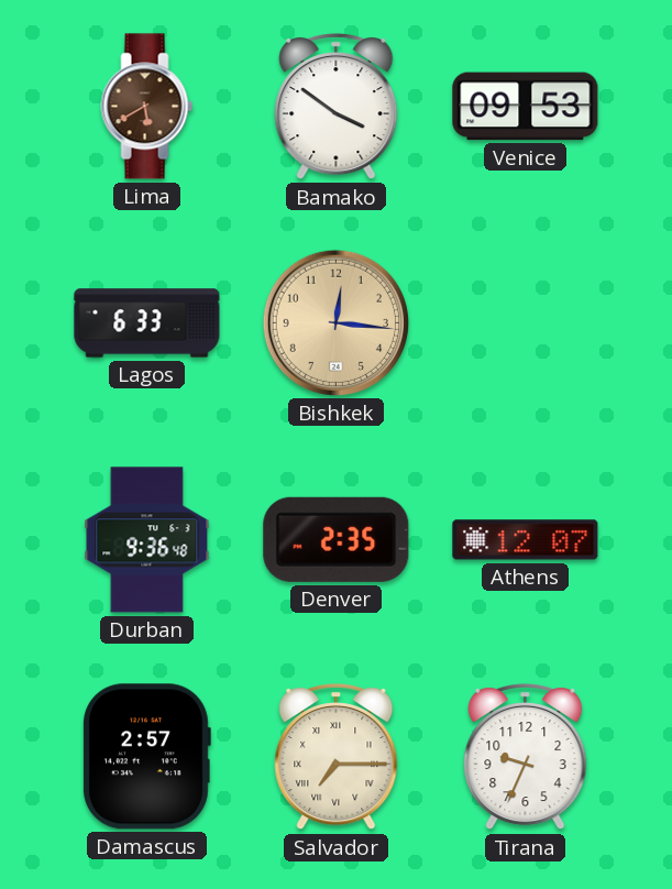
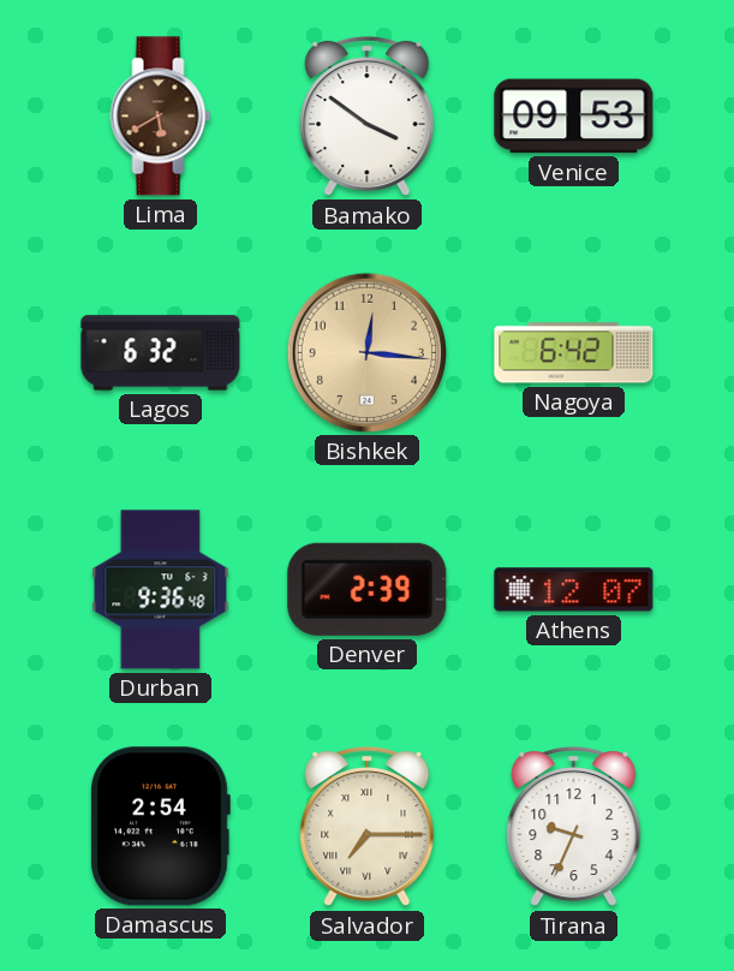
Lagos: 6:33 -> 6:32
Nagoya: none -> 6:42
Denver: 2:35 -> 2:39
Damascus: 2:57 -> 2:54
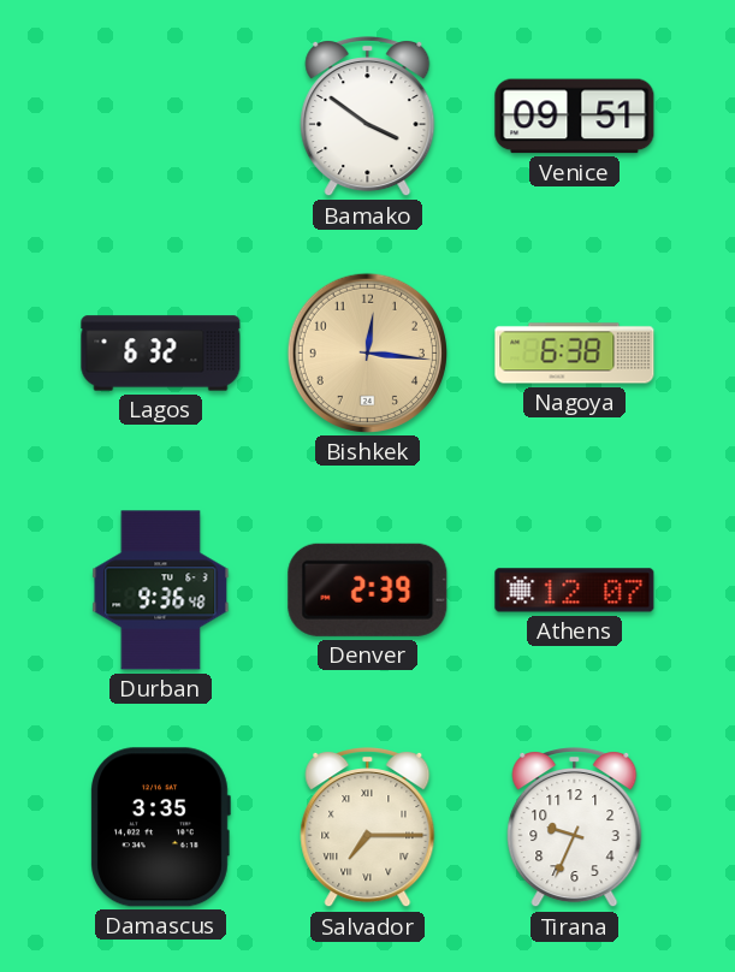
Lima: 5:40 -> none
Venice: 09:53 -> 09:51
Nagoya: 6:42 -> 6:38
Damascus: 2:54 -> 3:35
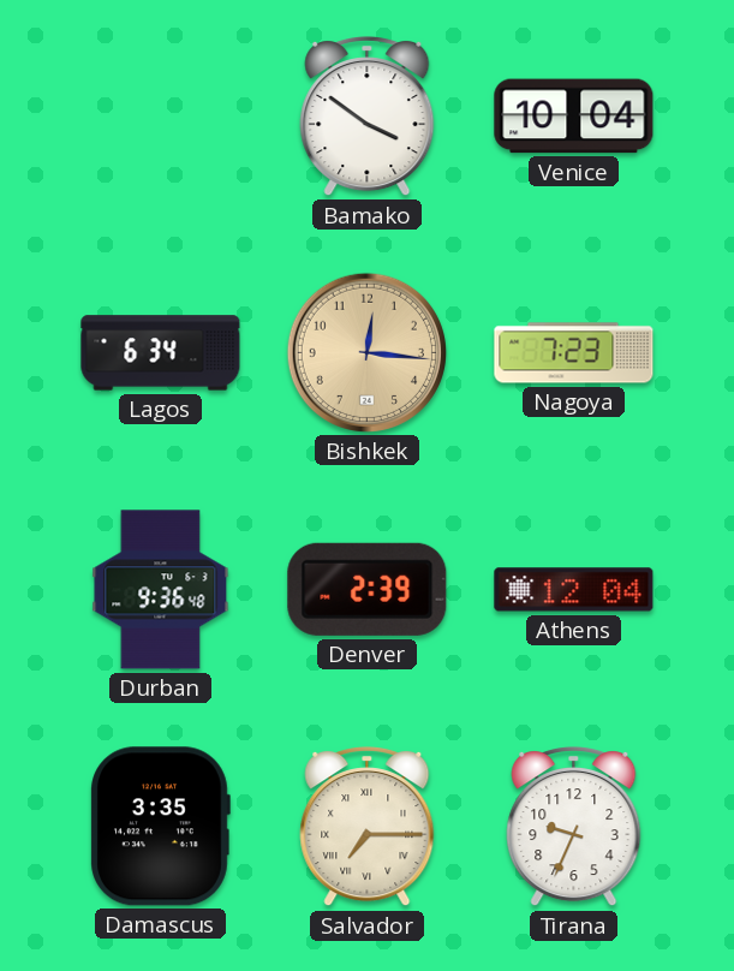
Venice: 09:51 -> 10:04
Lagos: 6:32 -> 6:34
Nagoya: 6:38 -> 7:23
Athens: 12:07 -> 12:04
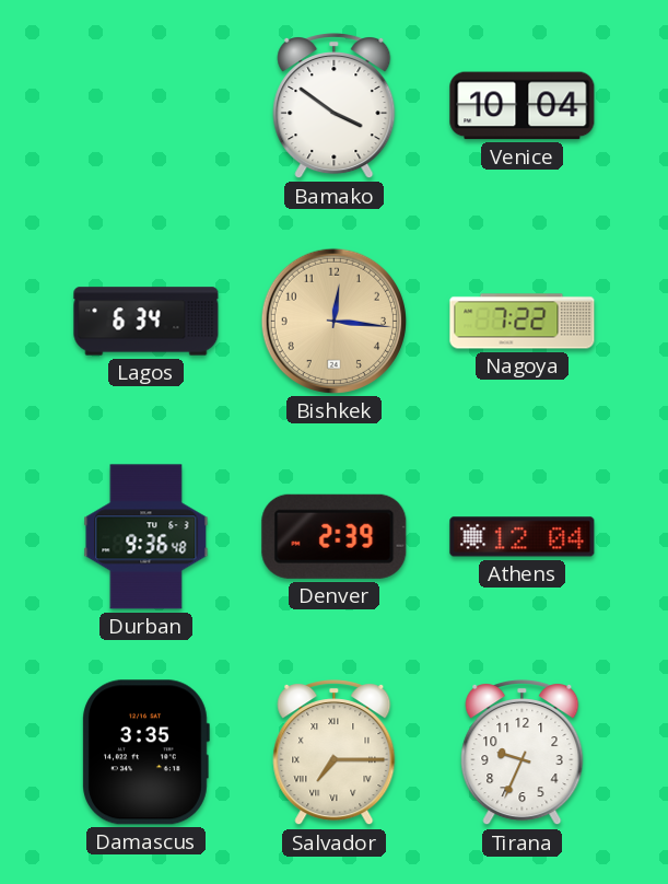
Nagoya: 7:23 -> 7:22
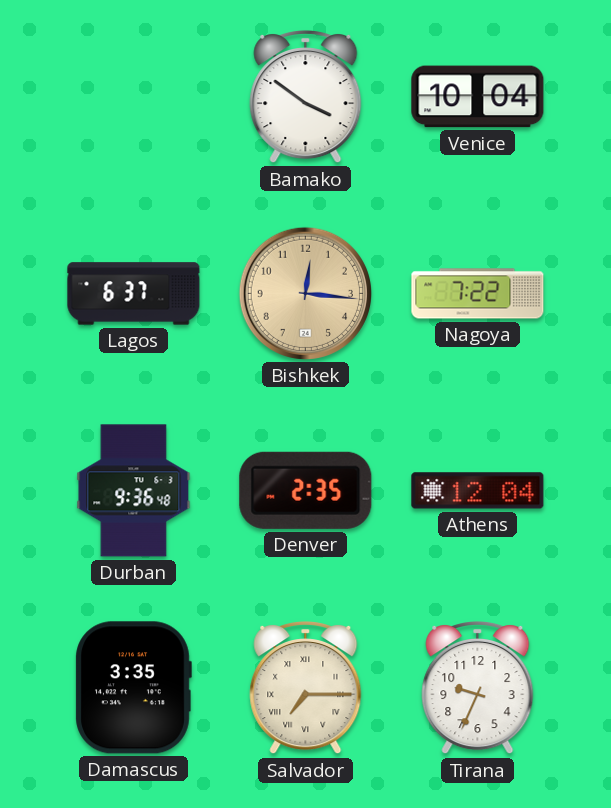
Lagos: 6:34 -> 6:37
Denver: 2:39 -> 2:35
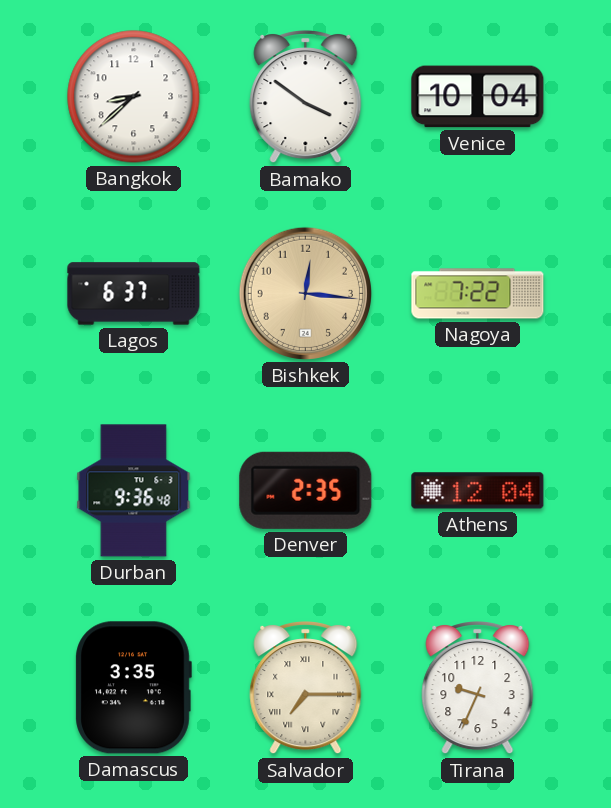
Bangkok: none -> 8:38
